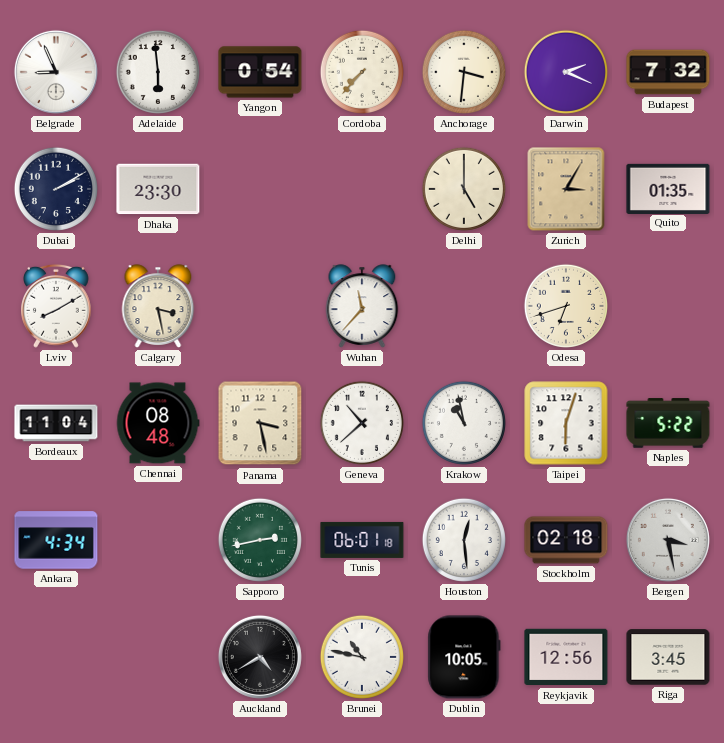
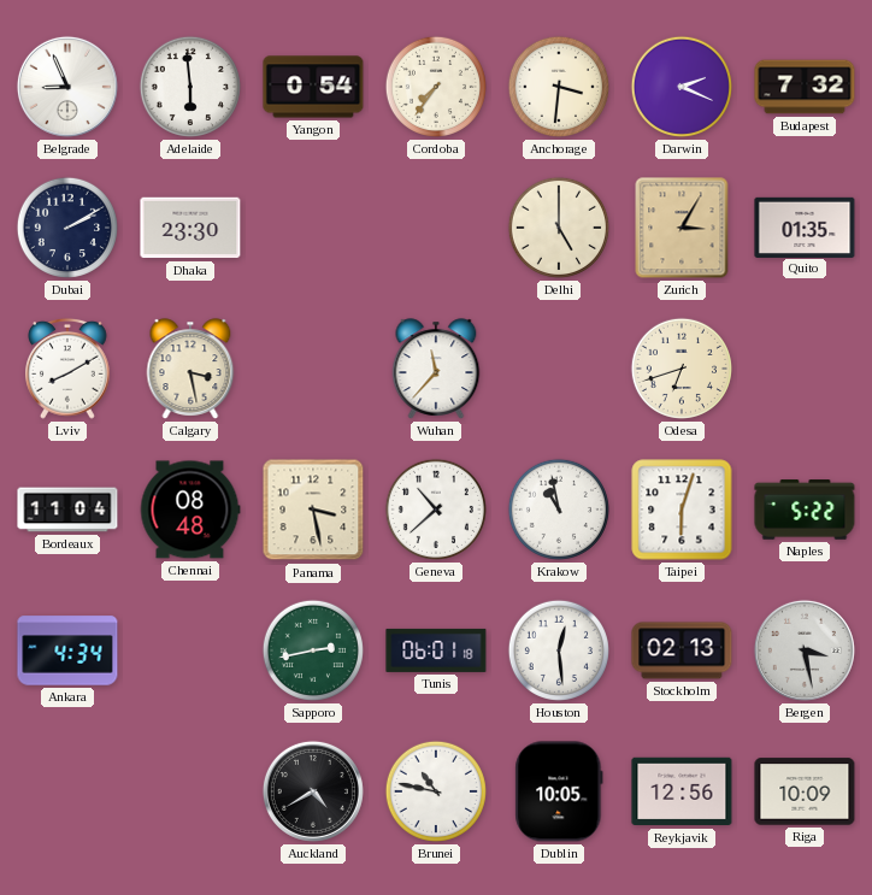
Cordoba: 7:37 -> 7:36
Stockholm: 02:18 -> 02:13
Riga: 3:45 -> 10:09
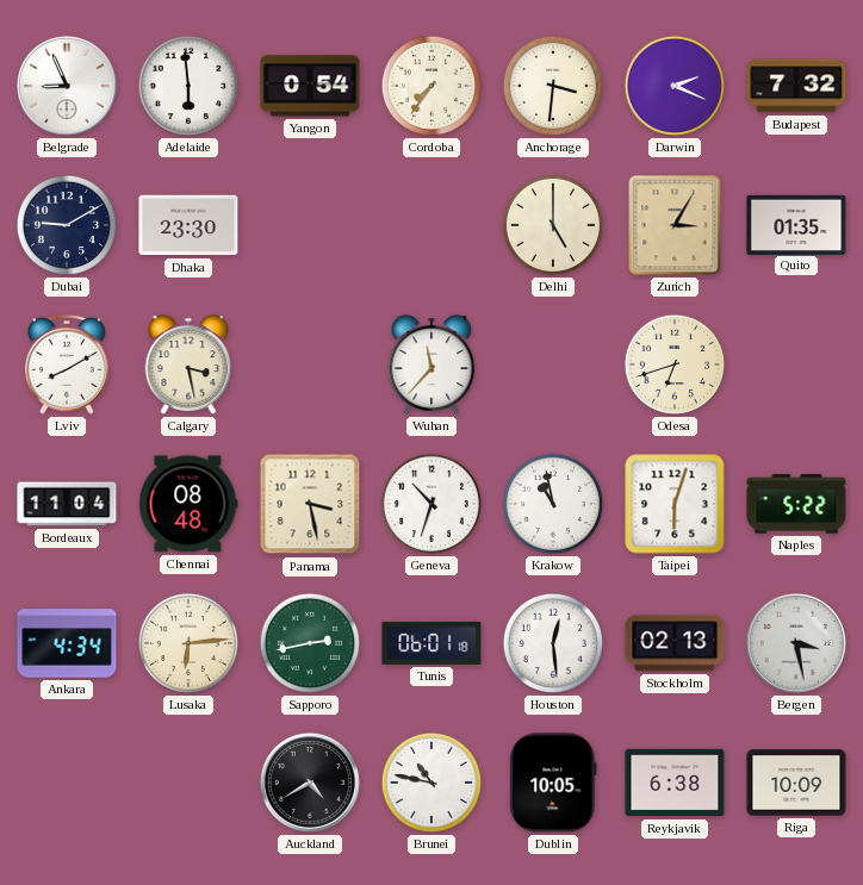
Dubai: 2:10 -> 9:10
Geneva: 10:38 -> 10:33
Lusaka: none -> 6:14
Reykjavik: 12:56 -> 6:38
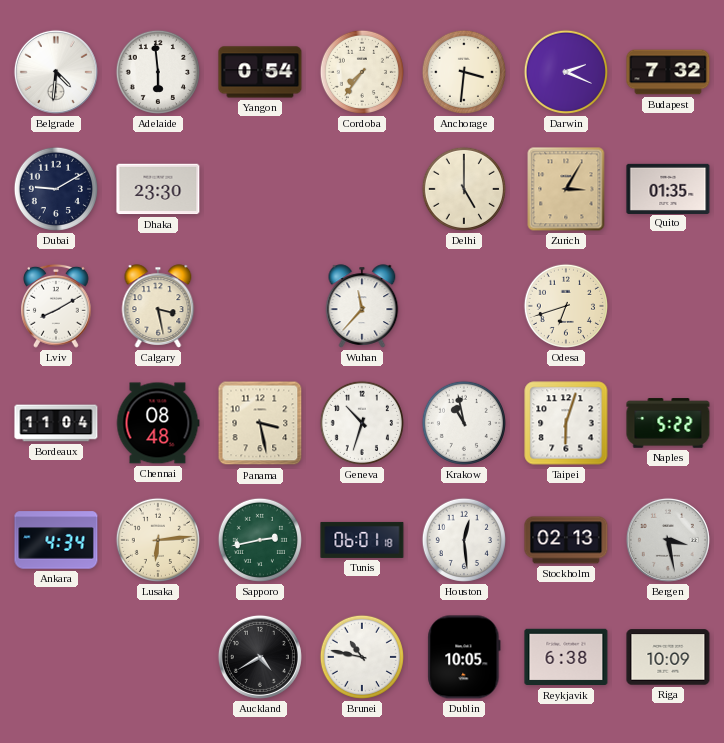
Belgrade: 8:56 -> 4:31
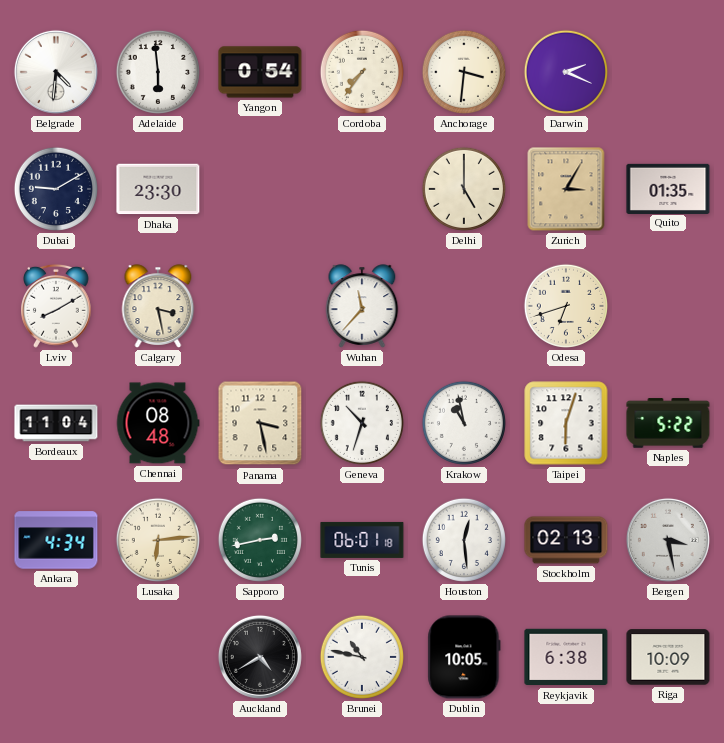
Budapest: 7:32 -> none
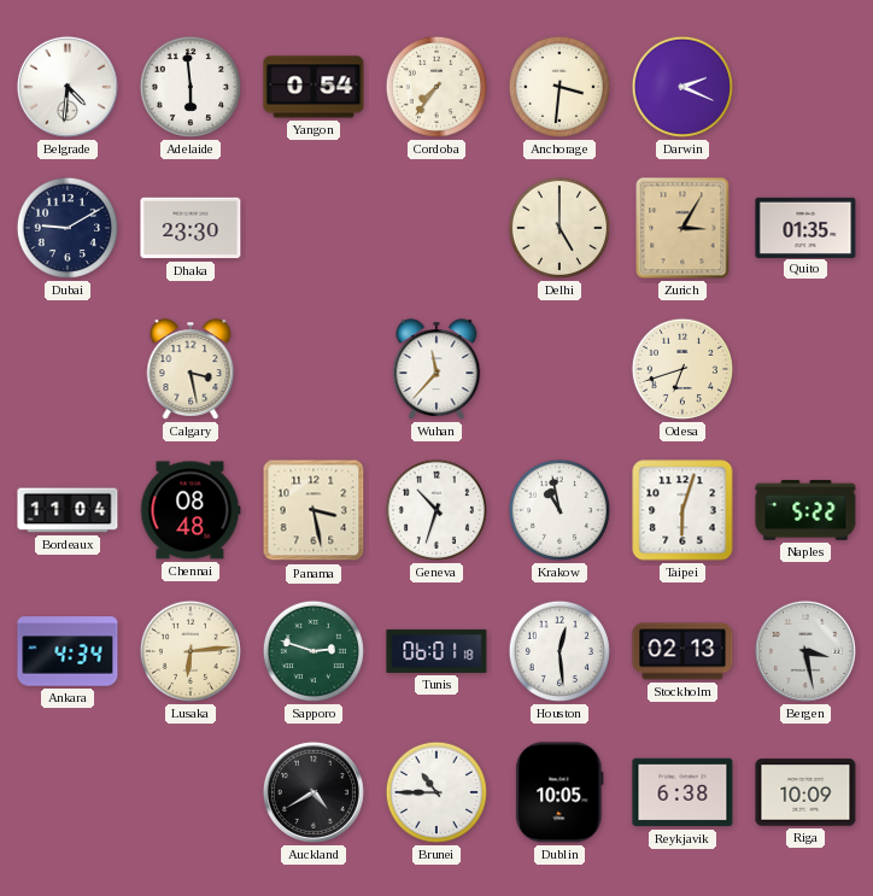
Lviv: 8:10 -> none
Sapporo: 2:43 -> 2:48
Brunei: 10:47 -> 10:45
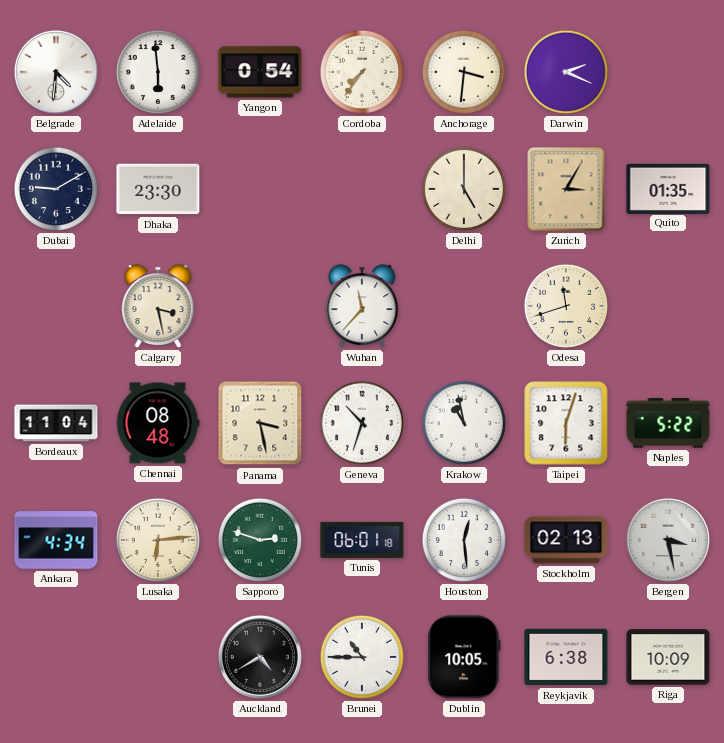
Odesa: 6:42 -> 11:42
